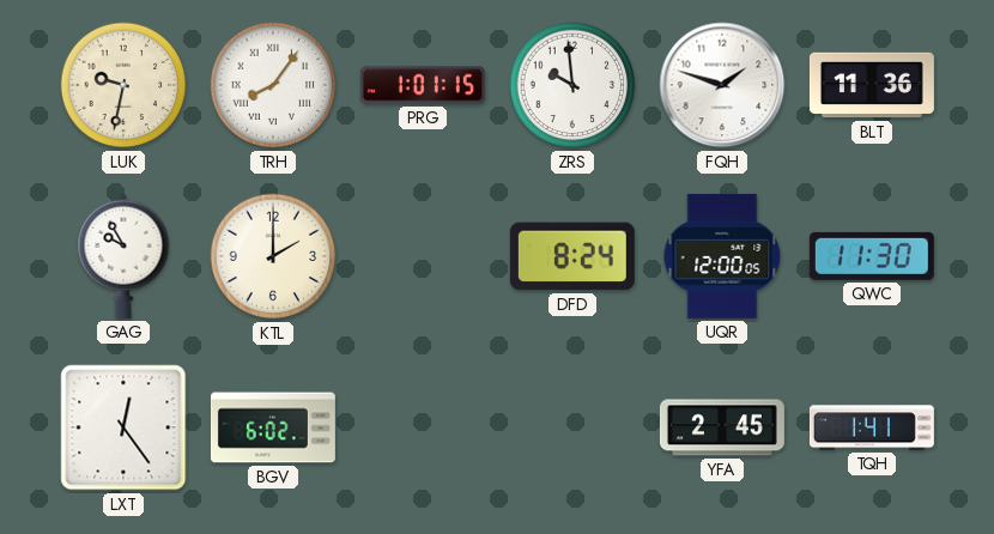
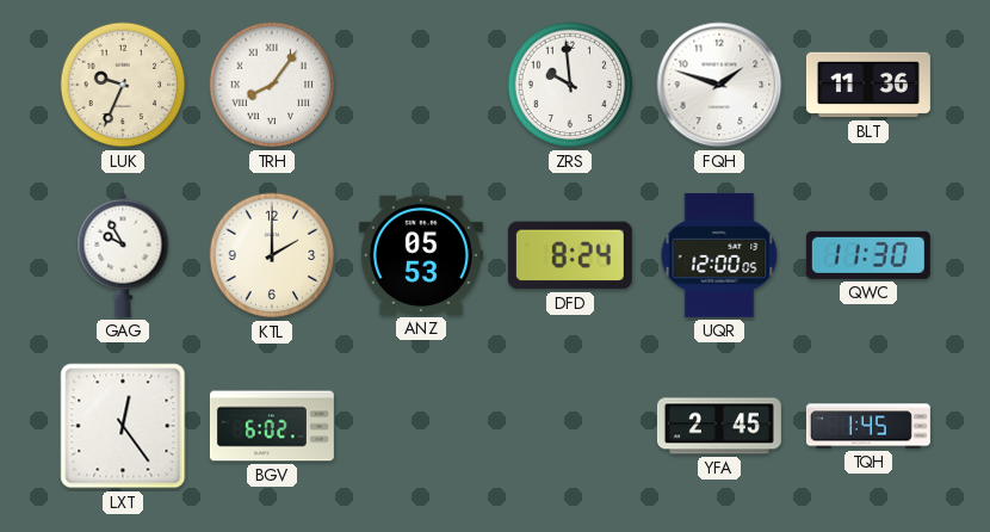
LUK: 9:32 -> 9:34
PRG: 1:01 -> none
ANZ: none -> 05:53
TQH: 1:41 -> 1:45
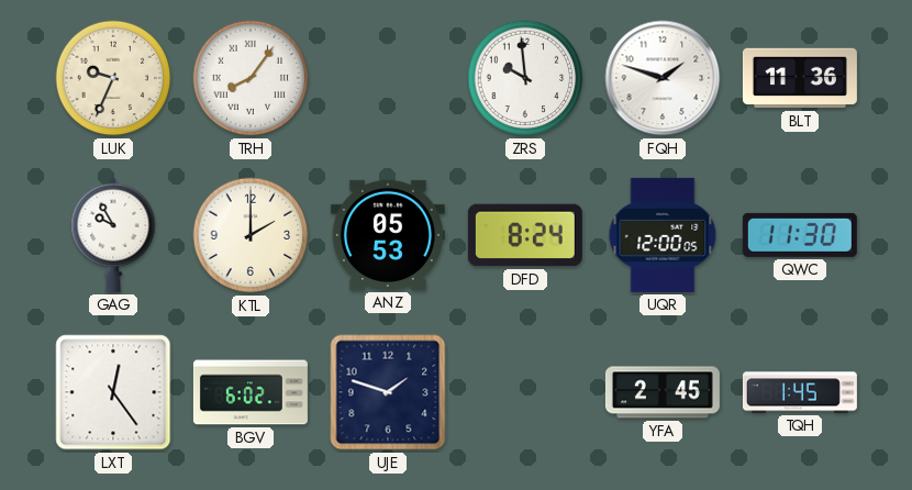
UJE: none -> 1:48
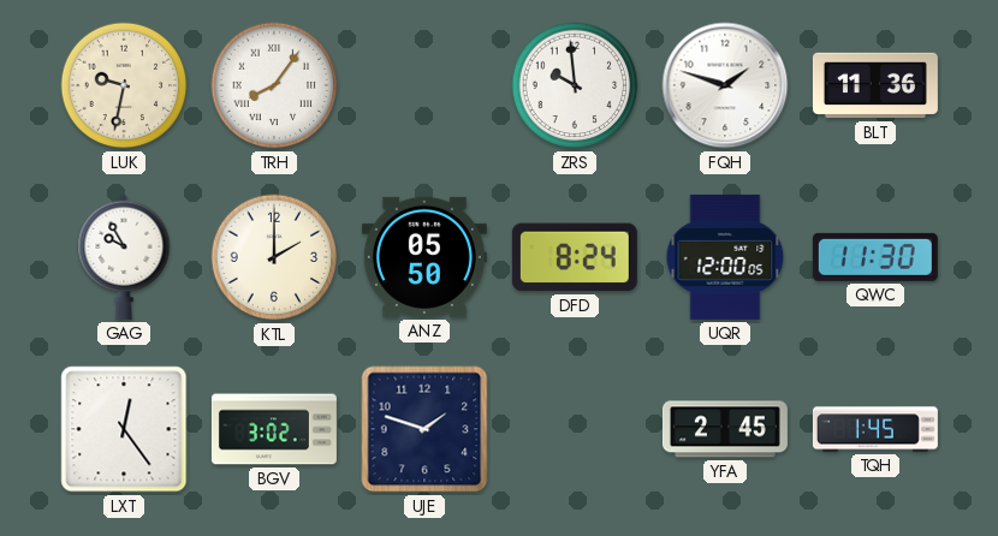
LUK: 9:34 -> 9:32
ANZ: 05:53 -> 05:50
BGV: 6:02 -> 3:02
